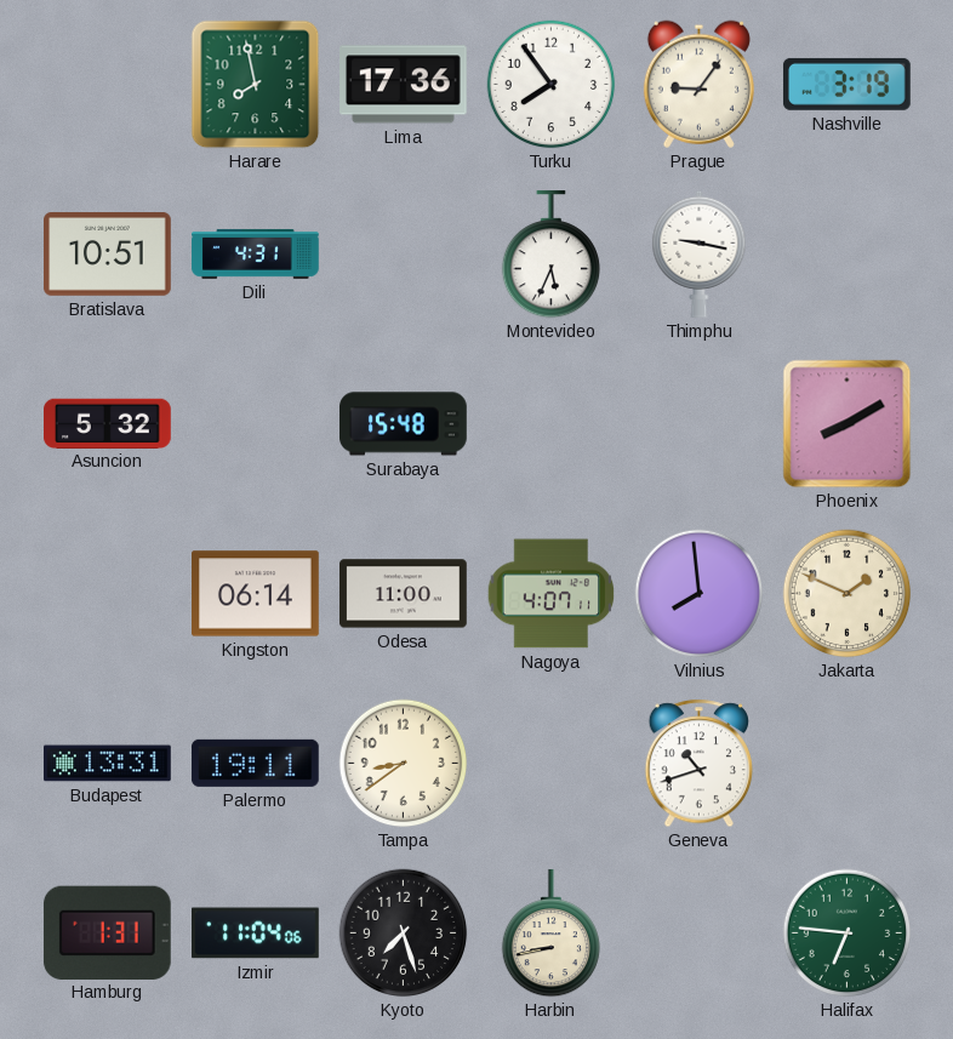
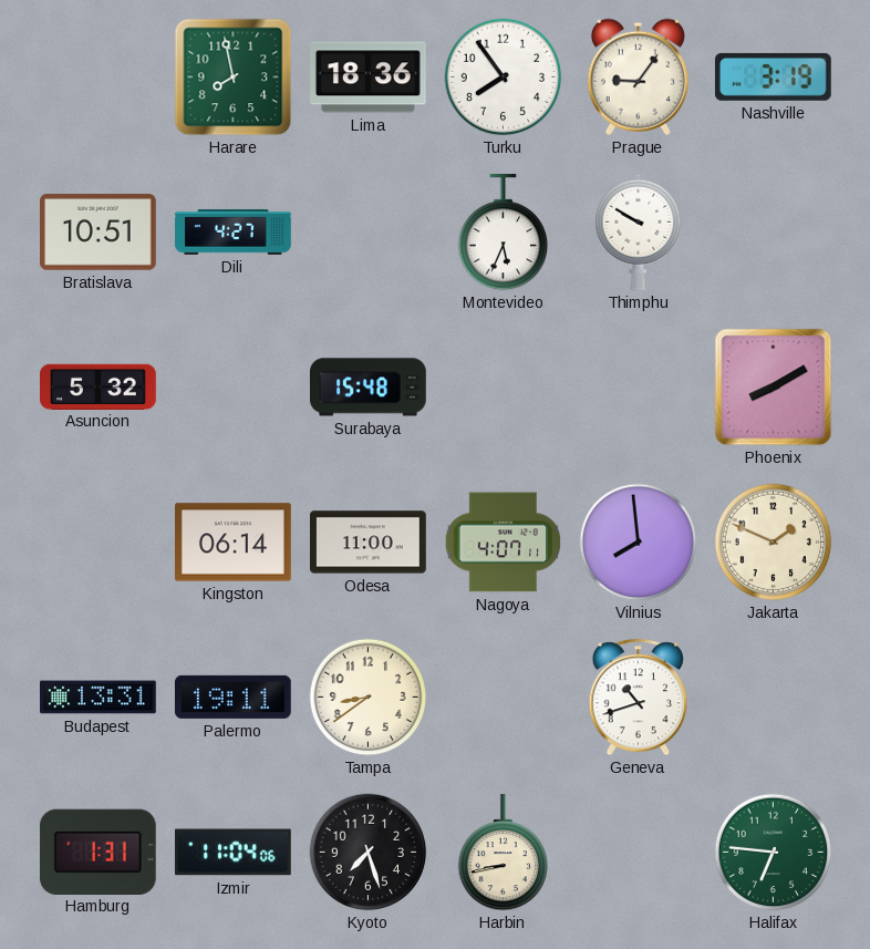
Lima: 17:36 -> 18:36
Dili: 4:31 -> 4:27
Thimphu: 9:17 -> 9:50
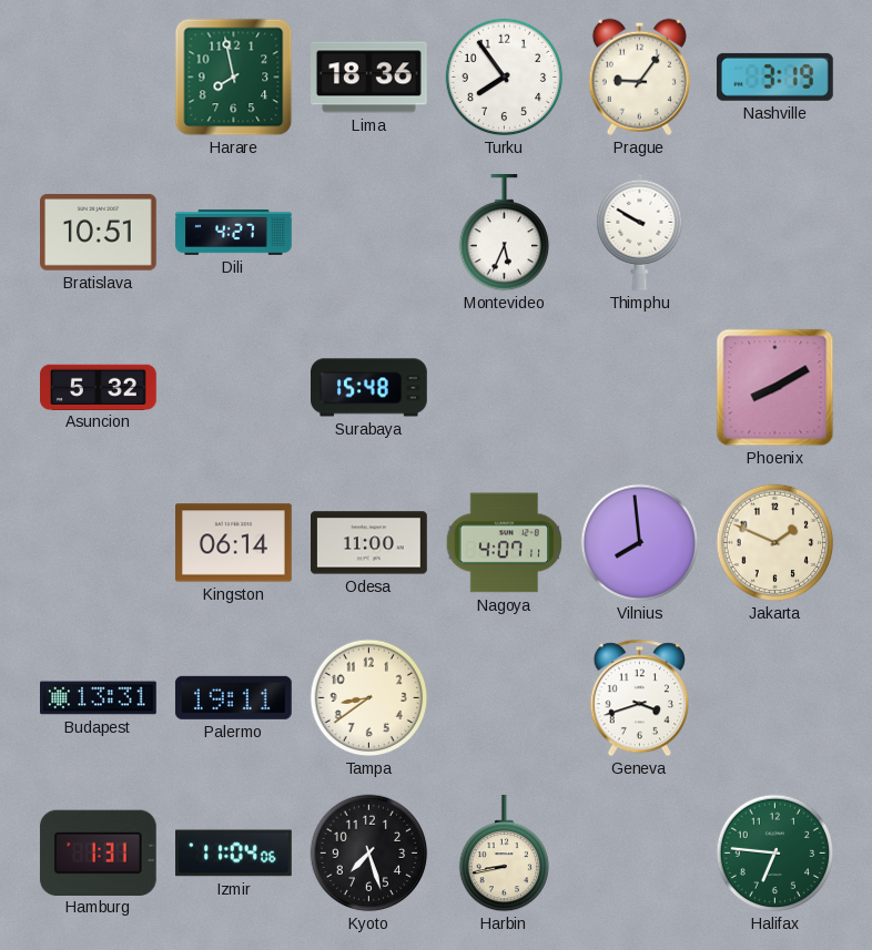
Geneva: 10:42 -> 3:42
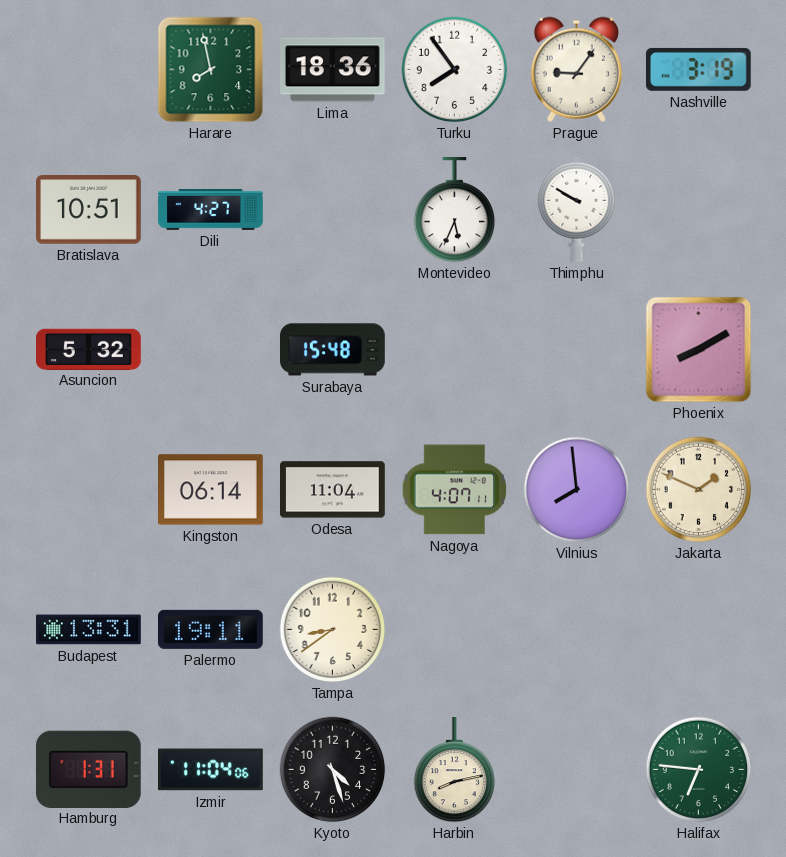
Odesa: 11:00 -> 11:04
Geneva: 3:42 -> none
Kyoto: 7:27 -> 4:27
Harbin: 8:43 -> 8:13
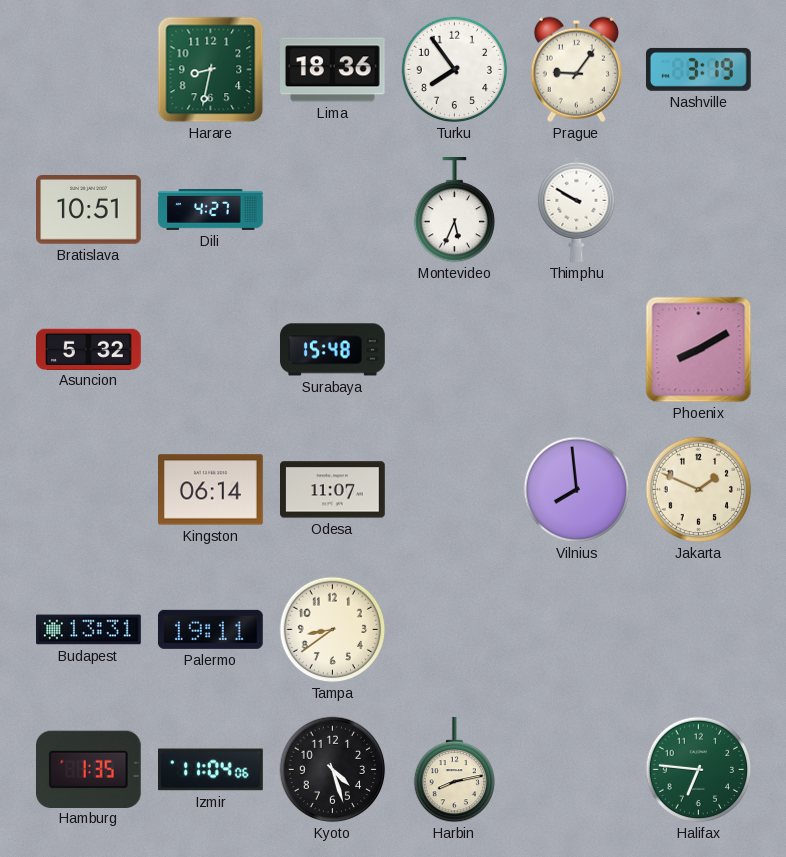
Harare: 7:58 -> 8:32
Odesa: 11:04 -> 11:07
Nagoya: 4:07 -> none
Hamburg: 1:31 -> 1:35
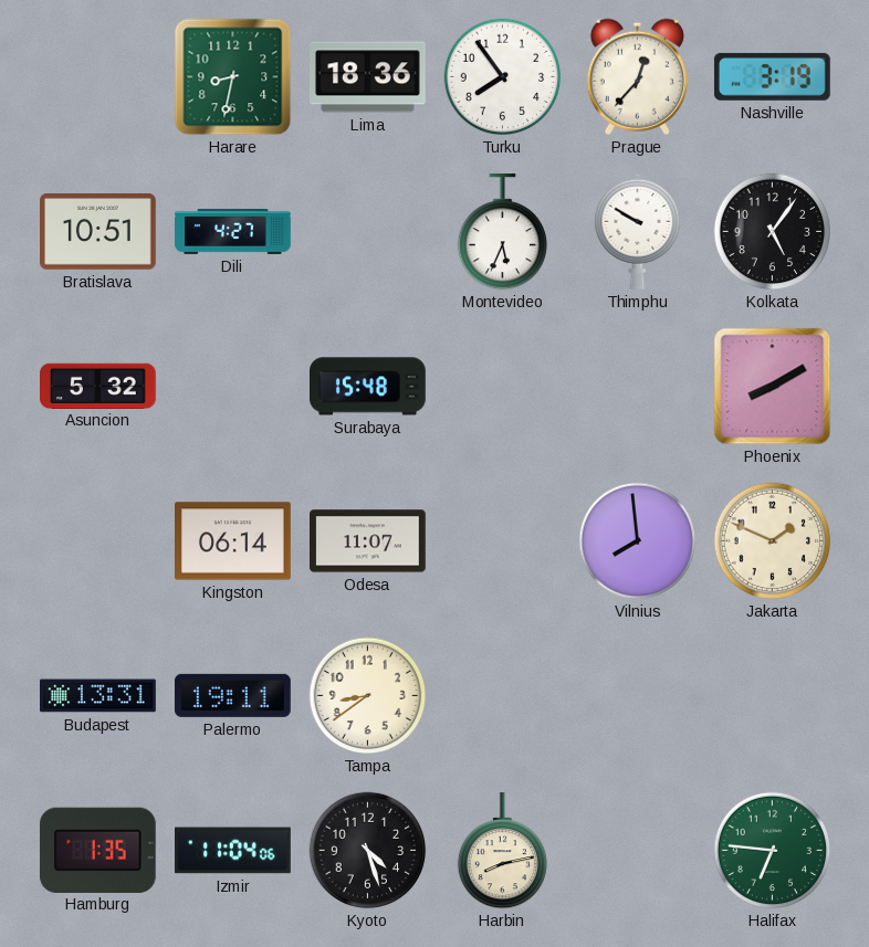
Prague: 9:06 -> 12:37
Kolkata: none -> 5:06
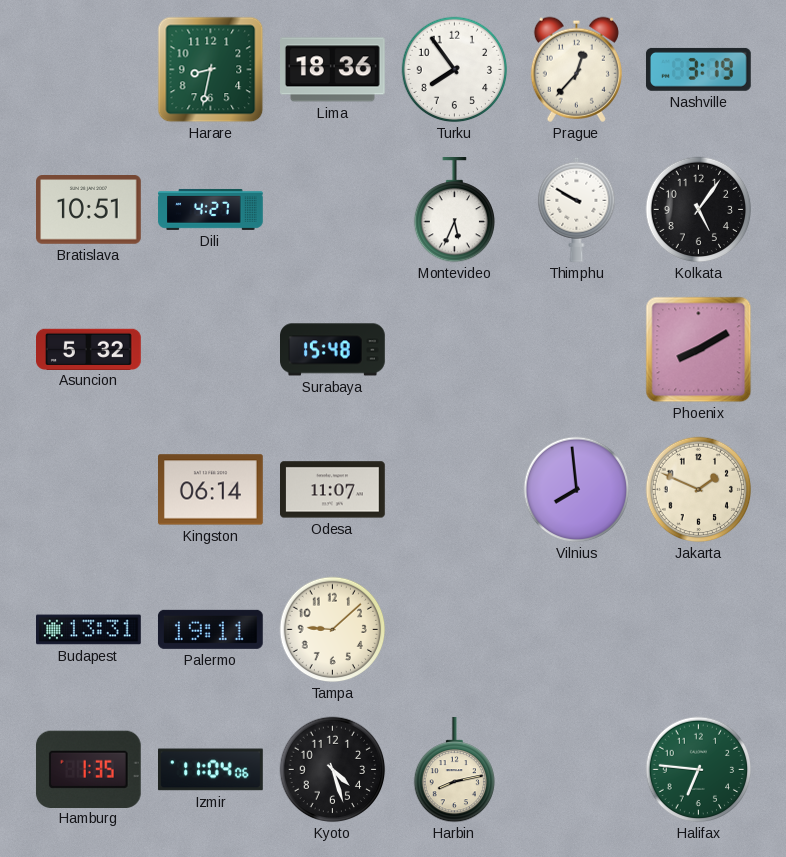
Tampa: 8:39 -> 9:08
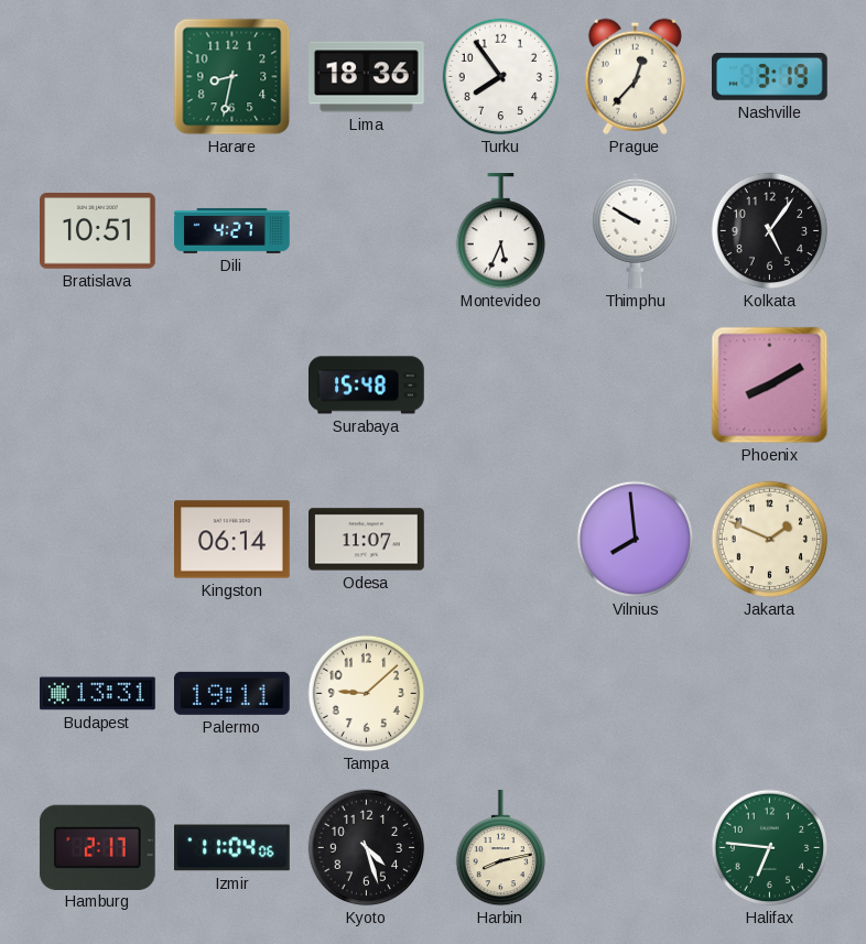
Asuncion: 5:32 -> none
Hamburg: 1:35 -> 2:17
